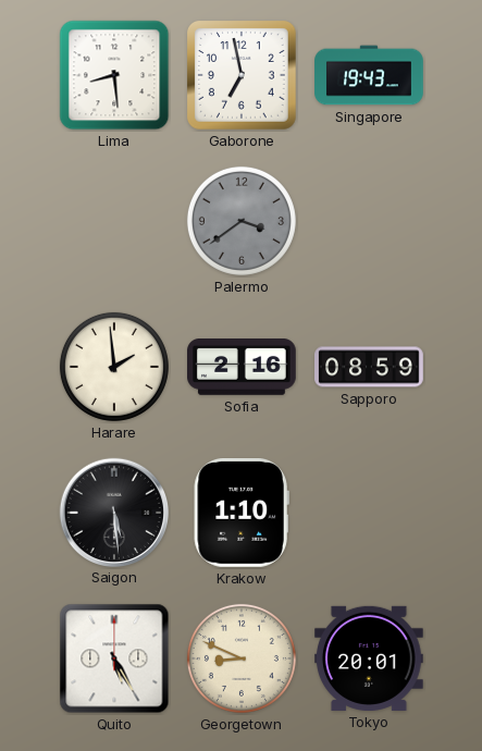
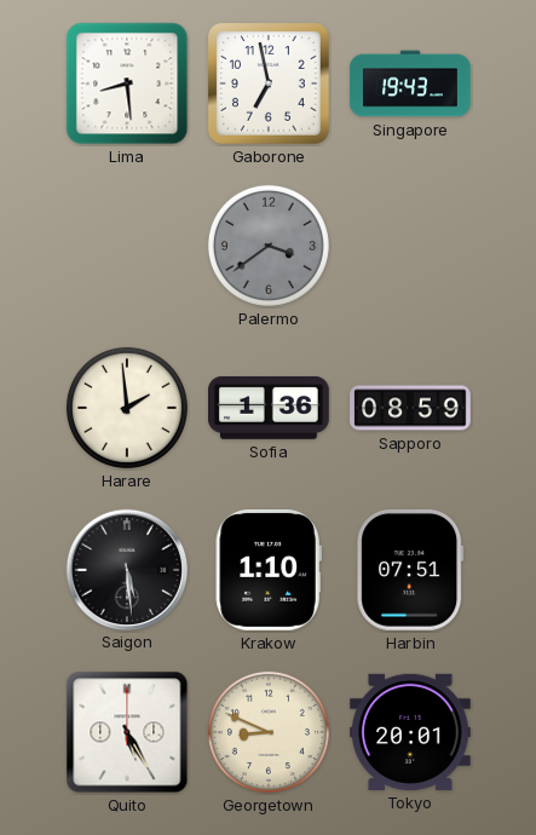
Sofia: 2:16 -> 1:36
Harbin: none -> 07:51
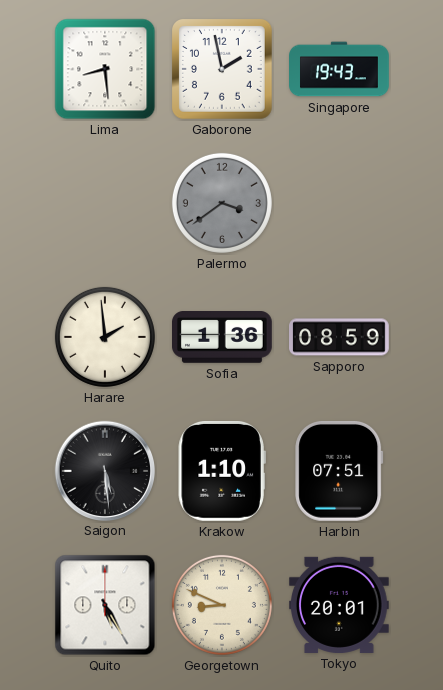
Gaborone: 6:58 -> 1:58
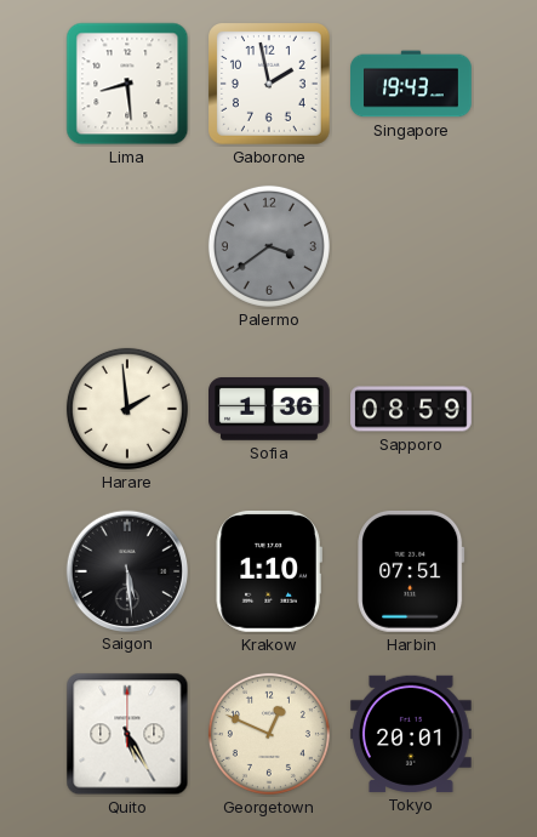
Georgetown: 8:49 -> 12:49
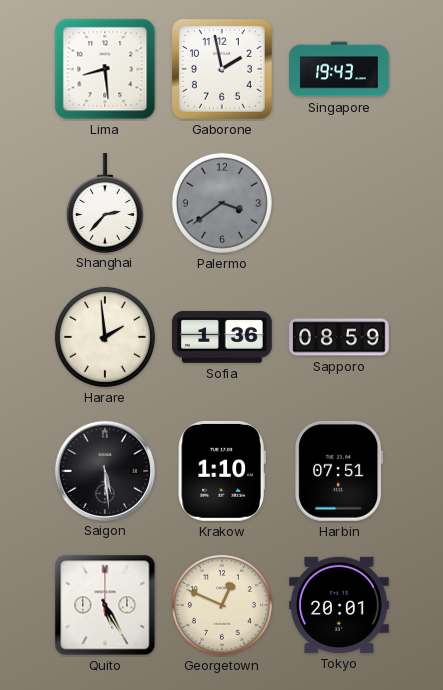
Shanghai: none -> 2:37
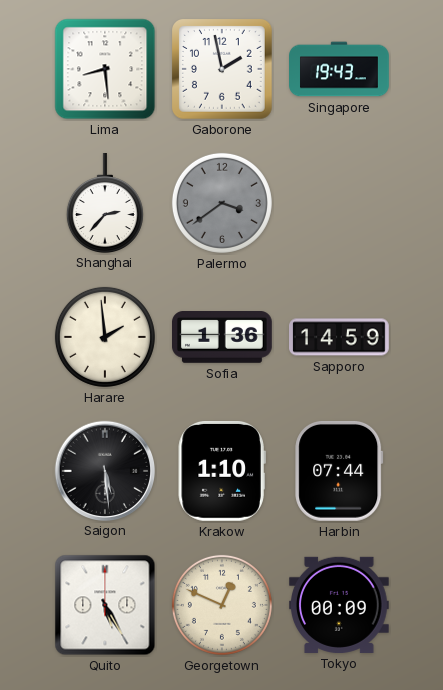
Sapporo: 08:59 -> 14:59
Harbin: 07:51 -> 07:44
Tokyo: 20:01 -> 00:09
